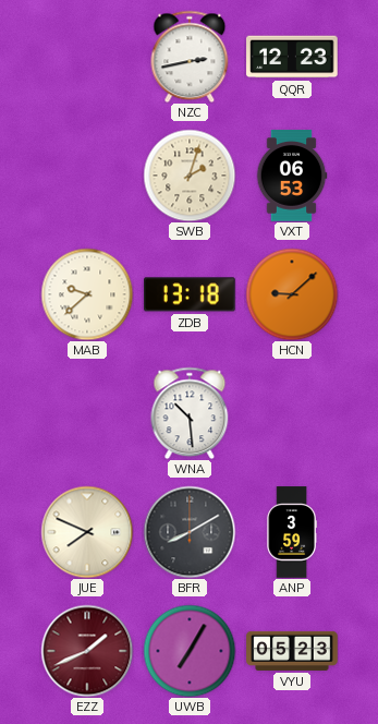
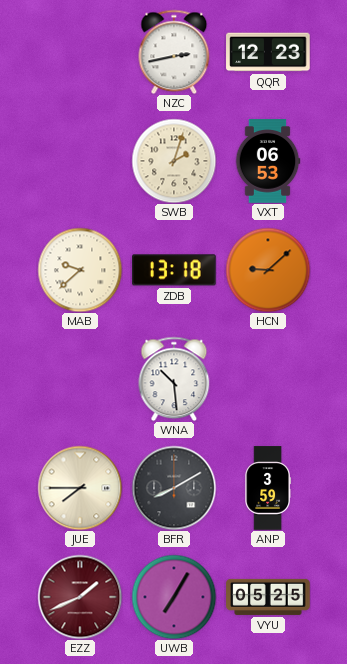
JUE: 7:49 -> 7:45
VYU: 05:23 -> 05:25
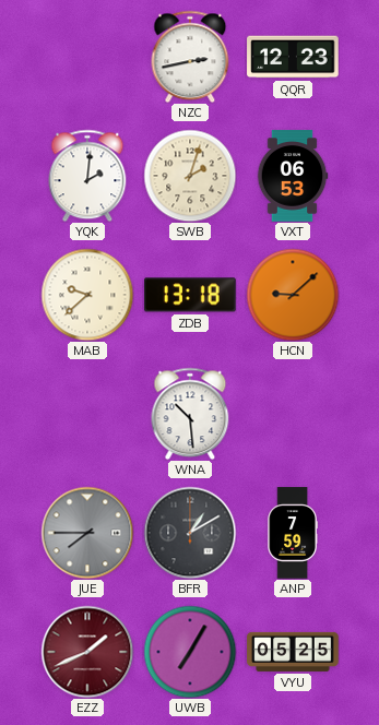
YQK: none -> 2:01
JUE dial: cream -> grey
BFR: 8:10 -> 1:10
ANP: 3:59 -> 7:59
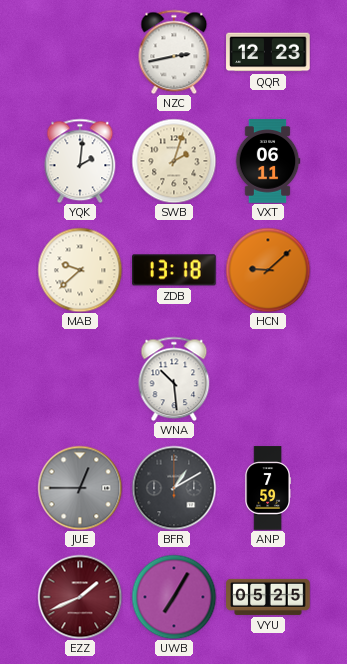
VXT: 06:53 -> 06:11
JUE: 7:45 -> 12:45
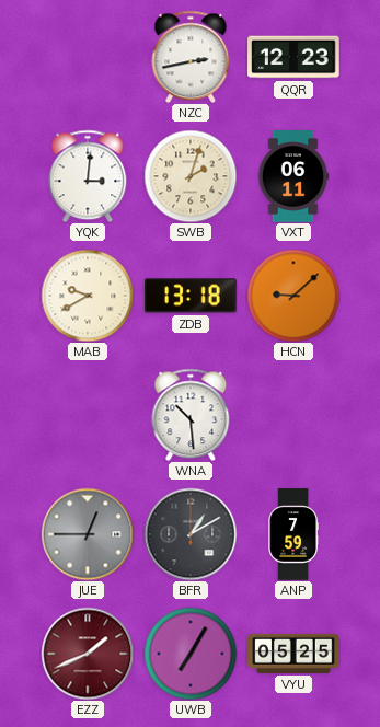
YQK: 2:01 -> 3:01
MAB: 9:38 -> 9:40
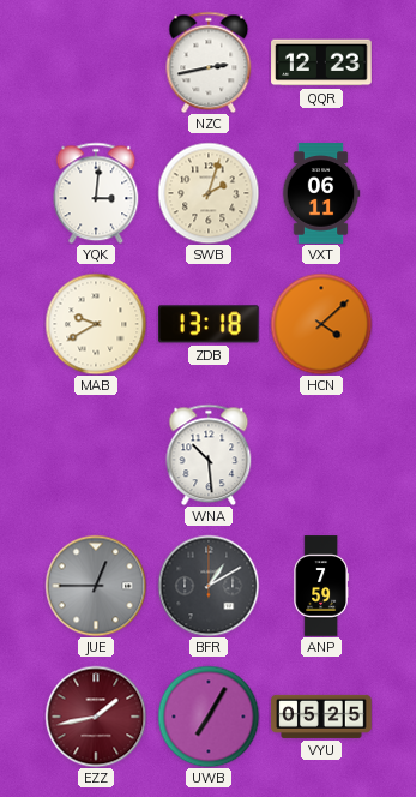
HCN: 9:08 -> 4:08
EZZ: 1:41 -> 1:43
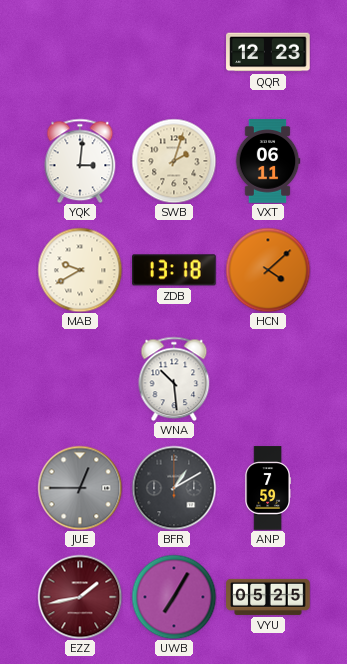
NZC: 2:43 -> none
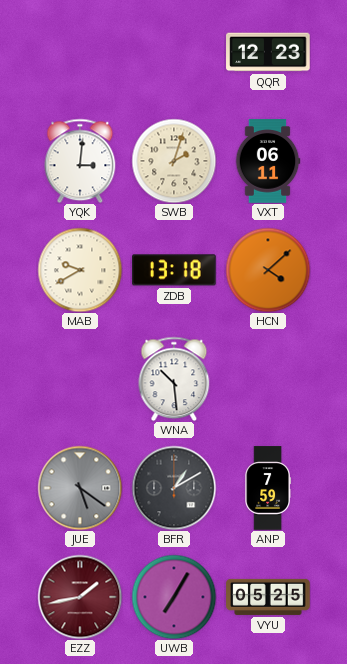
JUE: 12:45 -> 5:21
